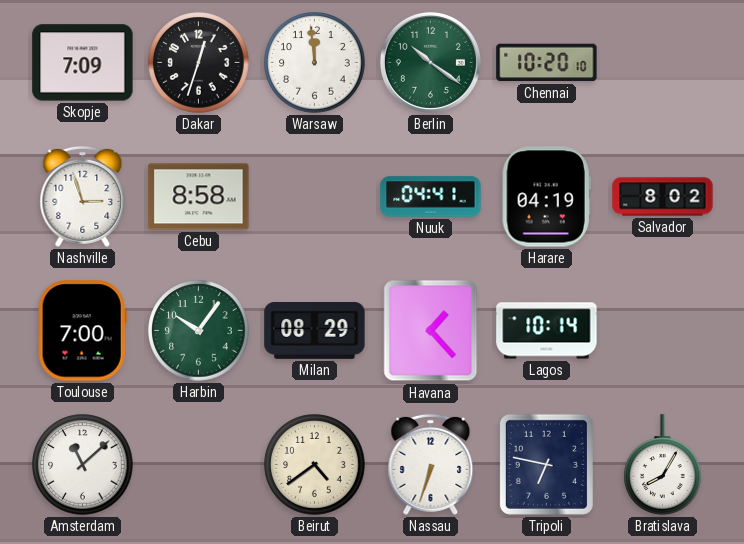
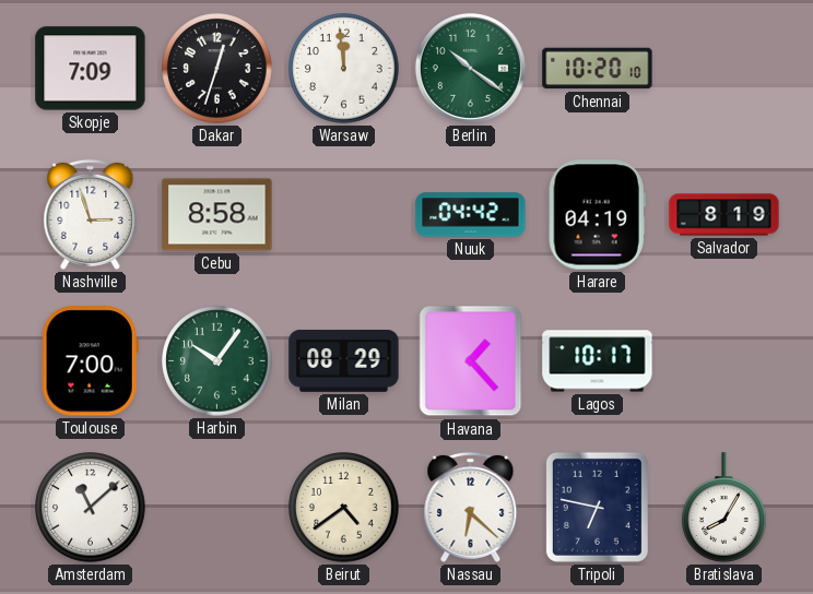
Nuuk: 04:41 -> 04:42
Salvador: 8:02 -> 8:19
Lagos: 10:14 -> 10:17
Nassau: 6:33 -> 6:22
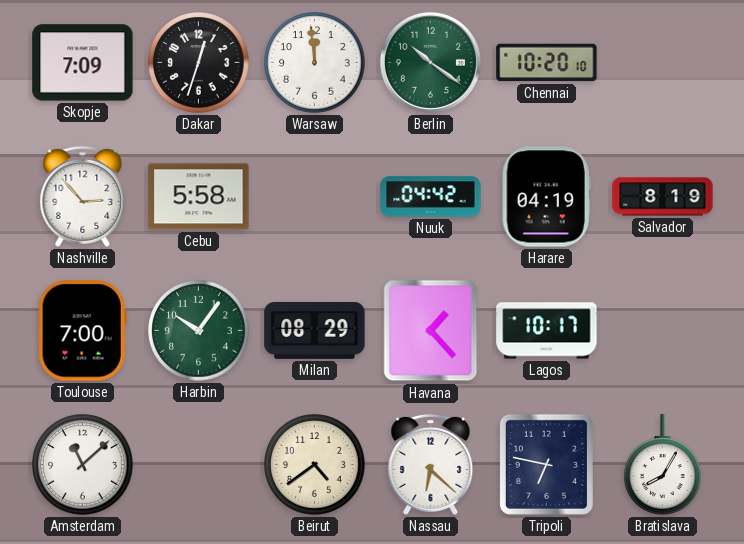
Nashville: 2:57 -> 2:53
Cebu: 8:58 -> 5:58
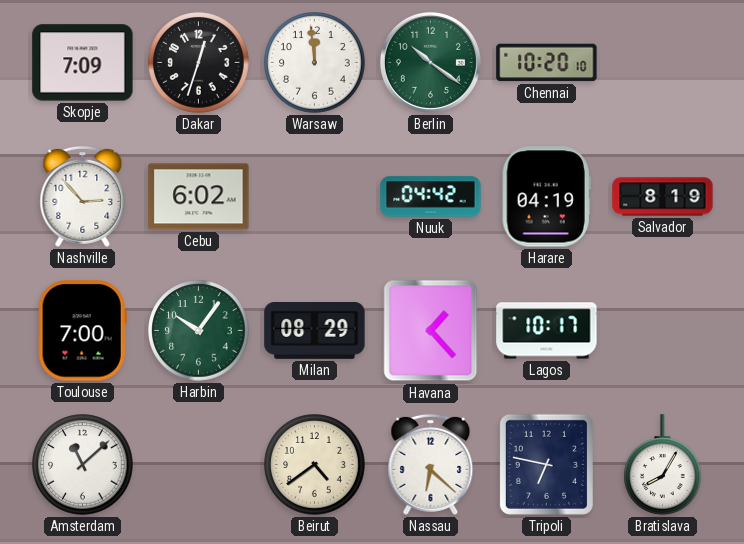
Cebu: 5:58 -> 6:02
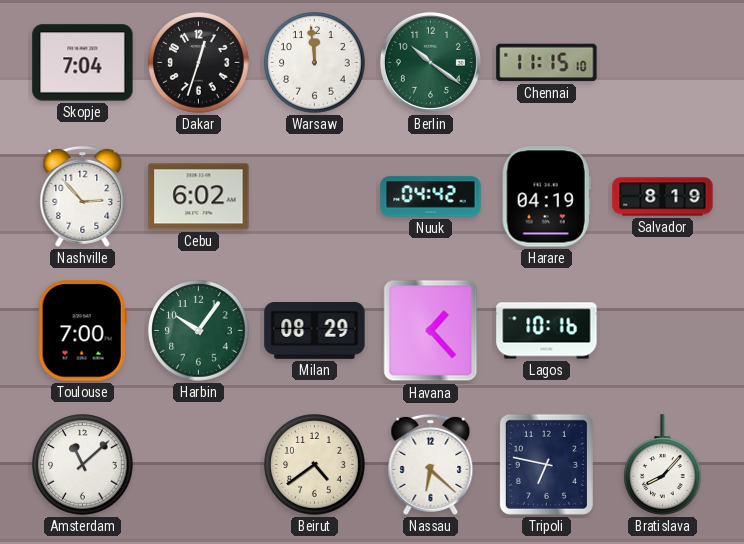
Skopje: 7:09 -> 7:04
Chennai: 10:20 -> 11:15
Lagos: 10:17 -> 10:16
Bratislava: 8:05 -> 8:07
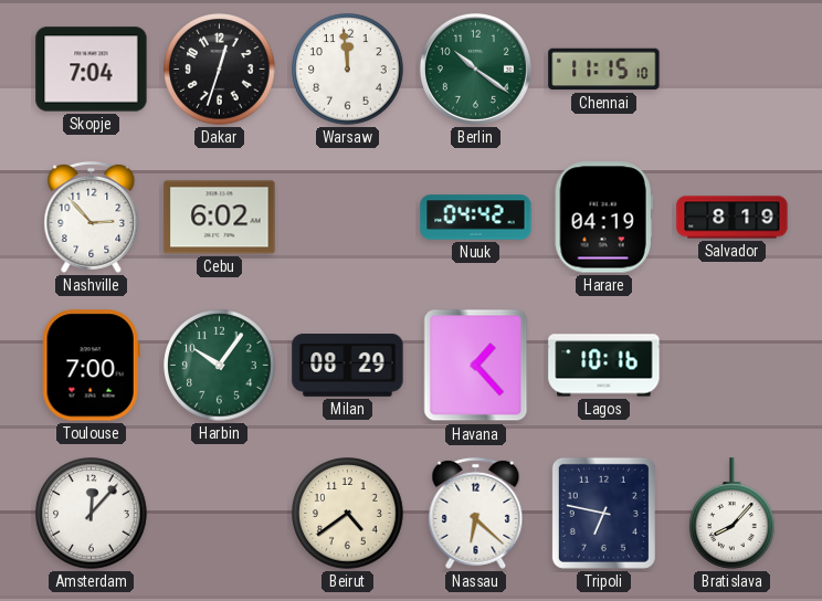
Amsterdam: 11:08 -> 12:07
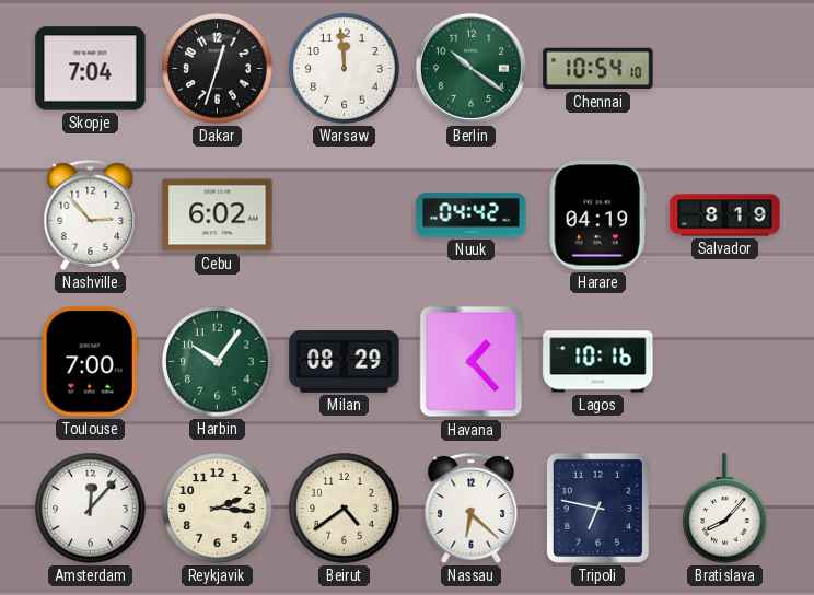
Chennai: 11:15 -> 10:54
Reykjavik: none -> 2:16
